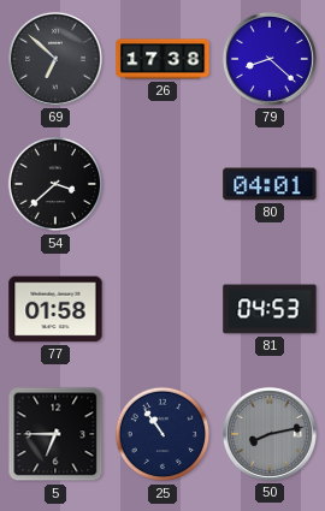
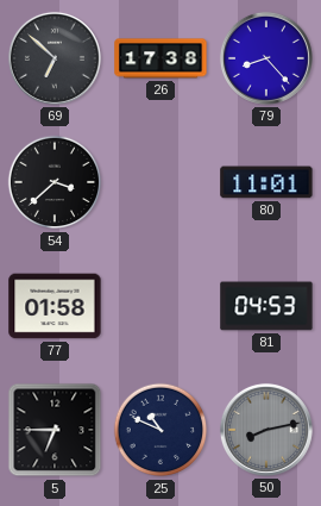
79: 8:22 -> 8:23
80: 04:01 -> 11:01
25: 10:54 -> 10:49
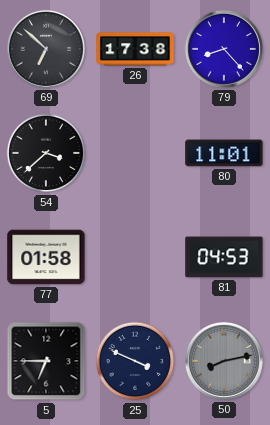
25: 10:49 -> 3:49
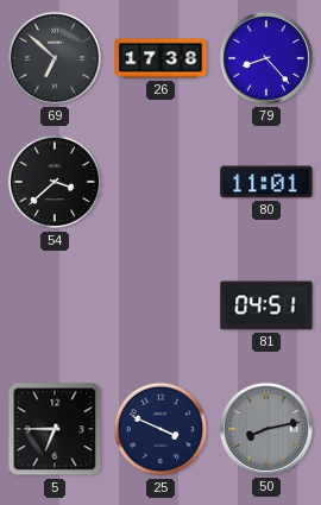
77: 01:58 -> none
81: 04:53 -> 04:51
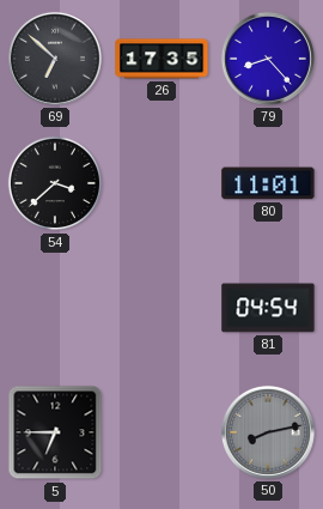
26: 17:38 -> 17:35
81: 04:51 -> 04:54
25: 3:49 -> none
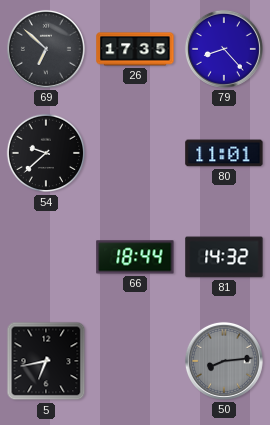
54: 3:38 -> 9:38
66: none -> 18:44
81: 04:54 -> 14:32
5: 6:45 -> 6:43
50: 8:13 -> 8:14
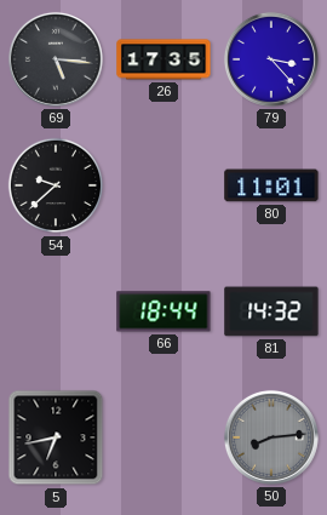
69: 6:52 -> 5:16
79: 8:23 -> 3:23
